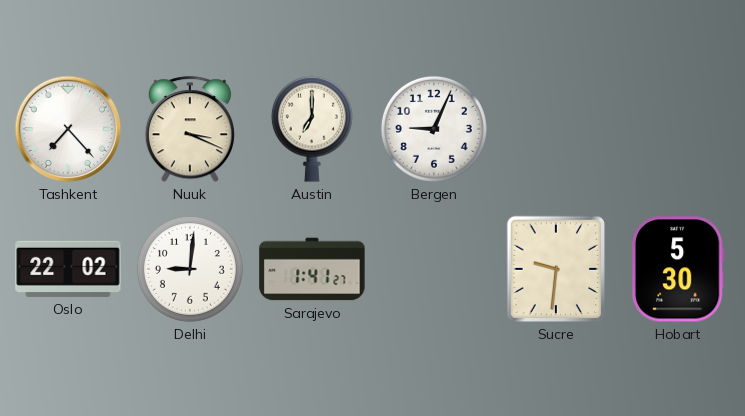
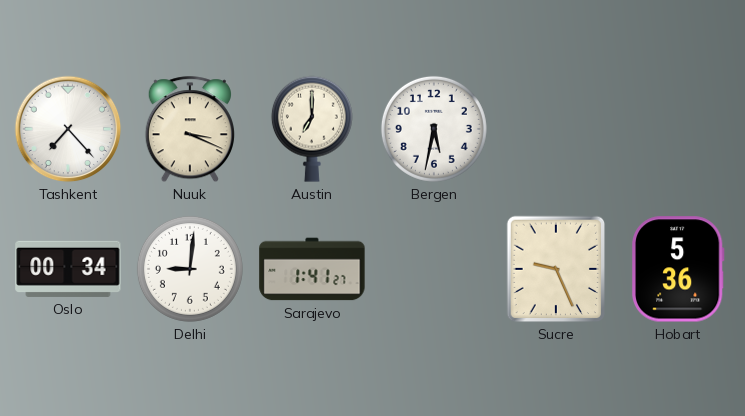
Bergen: 9:04 -> 5:32
Oslo: 22:02 -> 00:34
Sucre: 9:31 -> 9:26
Hobart: 5:30 -> 5:36
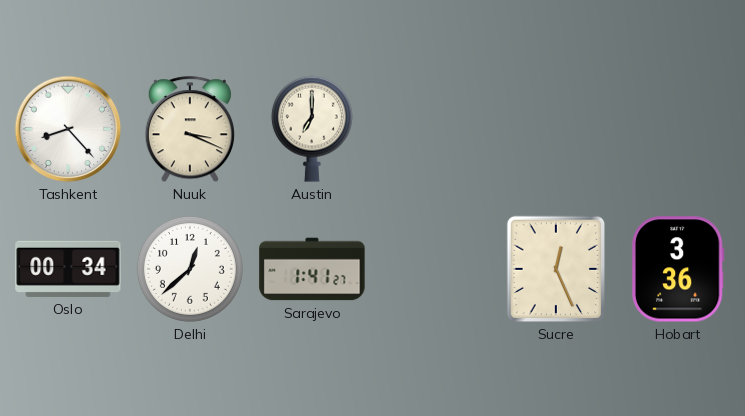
Tashkent: 7:23 -> 8:23
Bergen: 5:32 -> none
Delhi: 9:01 -> 12:38
Sucre: 9:26 -> 12:26
Hobart: 5:36 -> 3:36
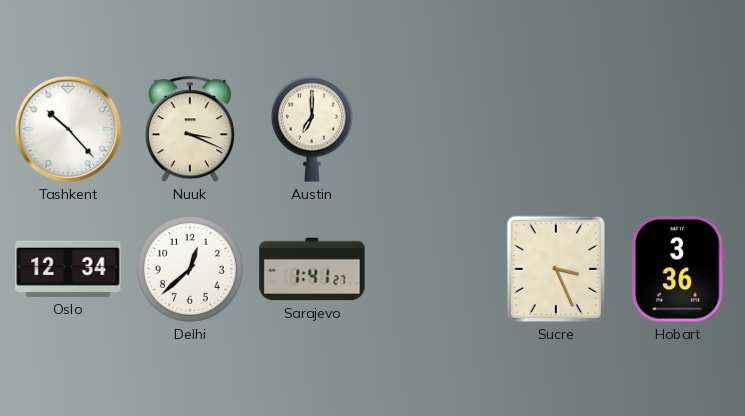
Tashkent: 8:23 -> 10:23
Oslo: 00:34 -> 12:34
Sucre: 12:26 -> 3:26
